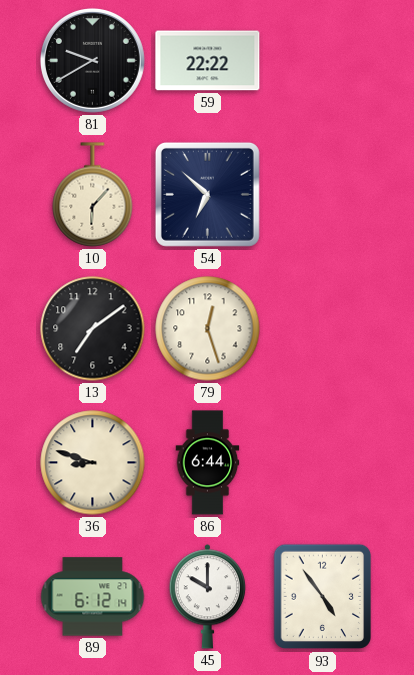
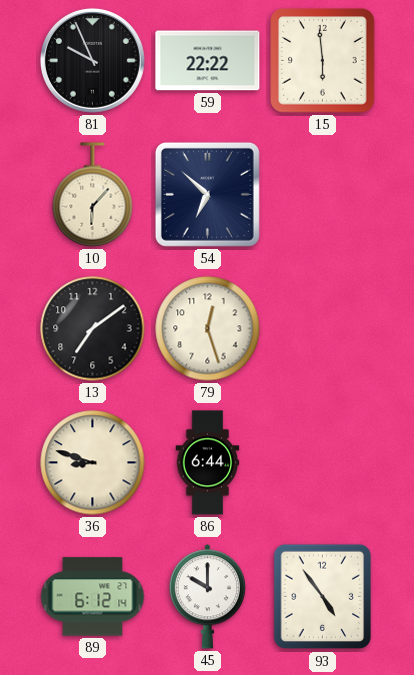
81: 9:40 -> 9:56
15: none -> 5:59
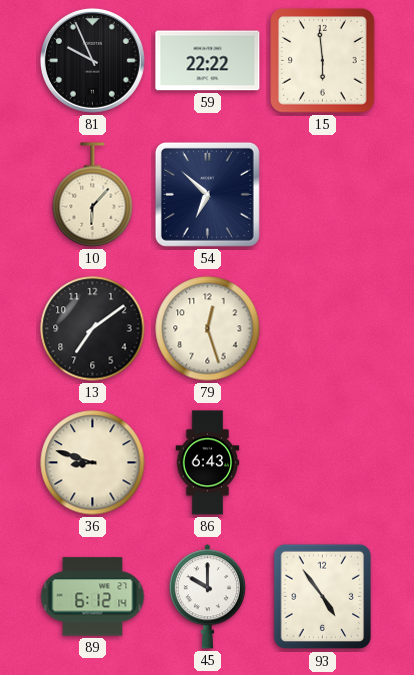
86: 6:44 -> 6:43
